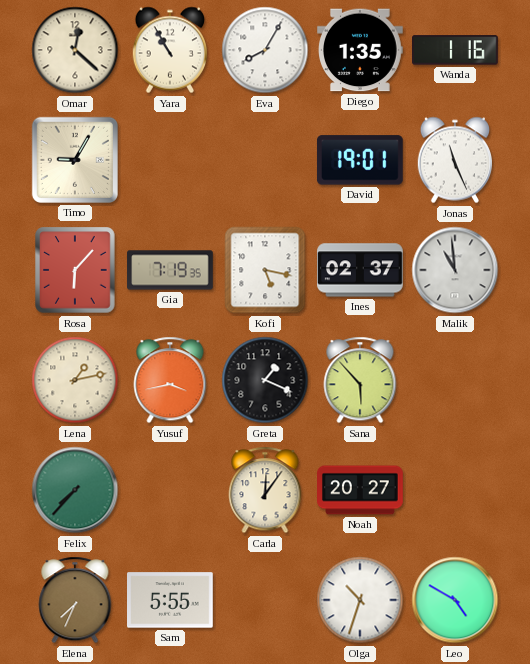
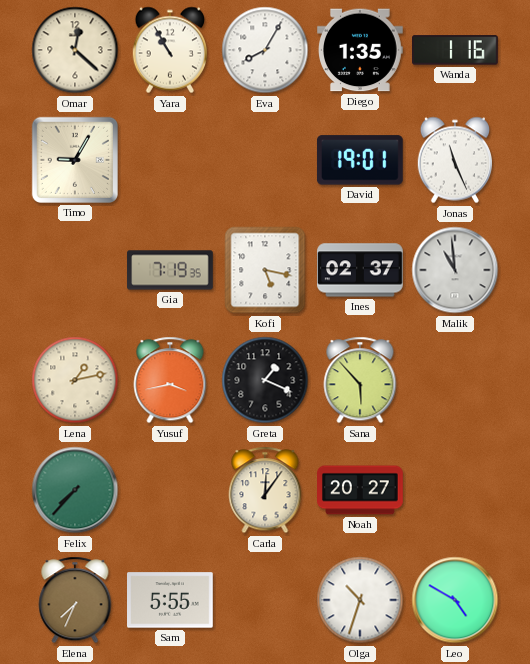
Rosa: 6:07 -> none
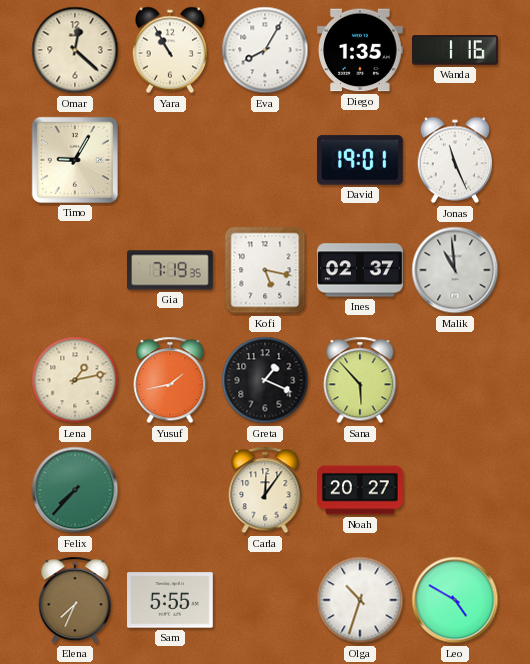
Yusuf: 3:43 -> 1:43
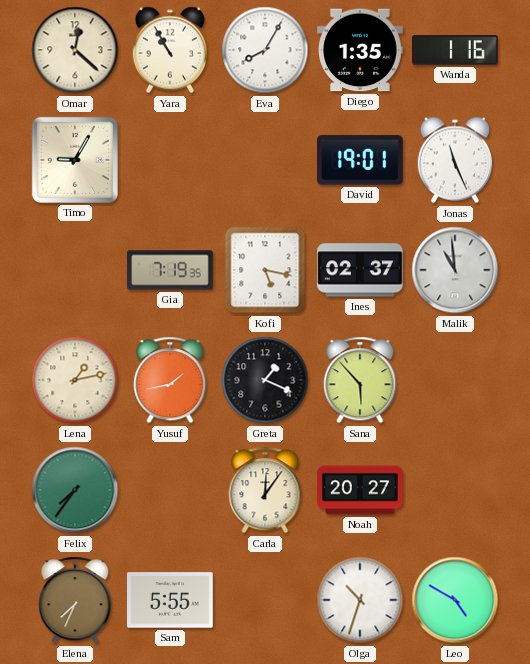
Felix: 7:37 -> 7:36
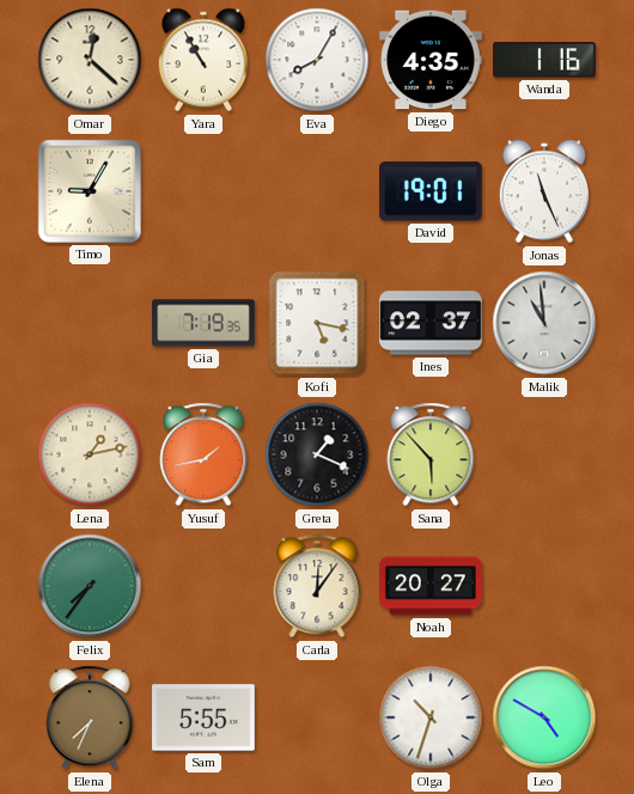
Diego: 1:35 -> 4:35
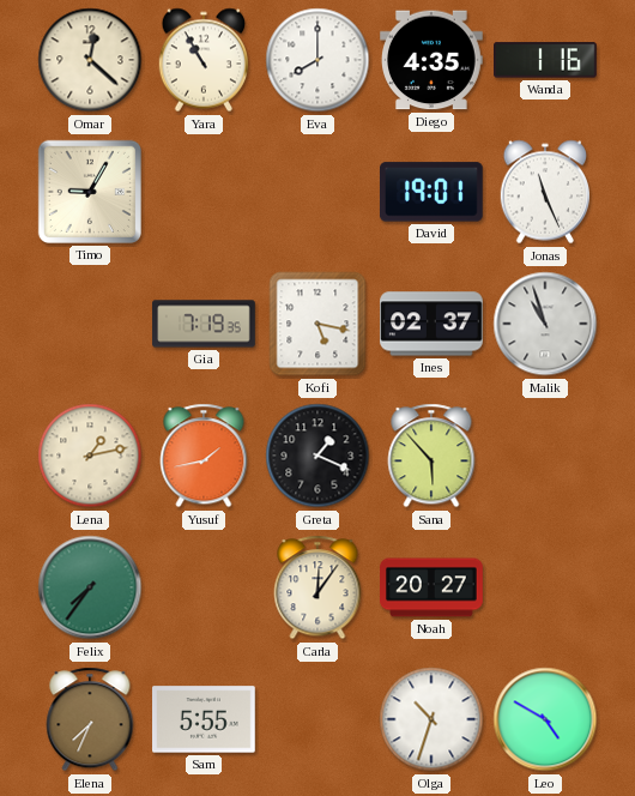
Eva: 8:05 -> 8:00
Malik: 10:59 -> 10:57
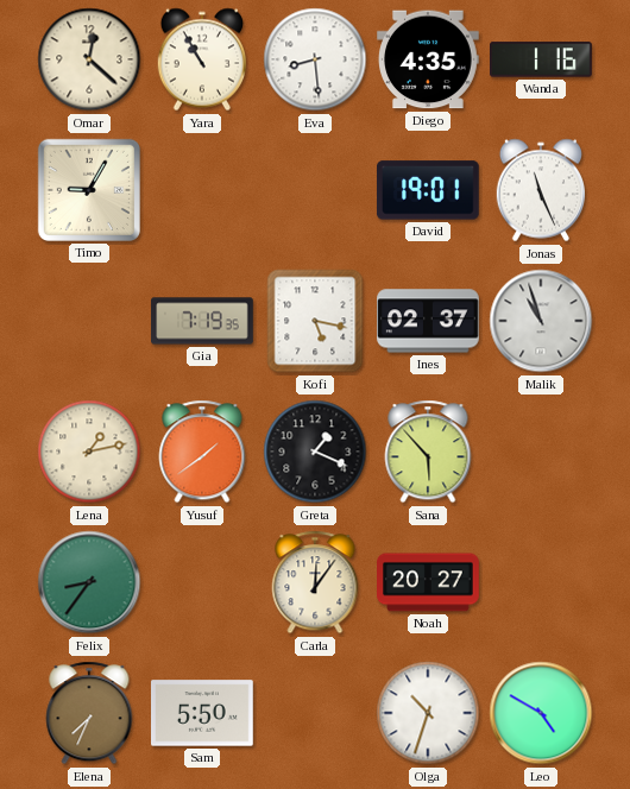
Eva: 8:00 -> 8:29
Yusuf: 1:43 -> 1:39
Felix: 7:36 -> 8:36
Sam: 5:55 -> 5:50
